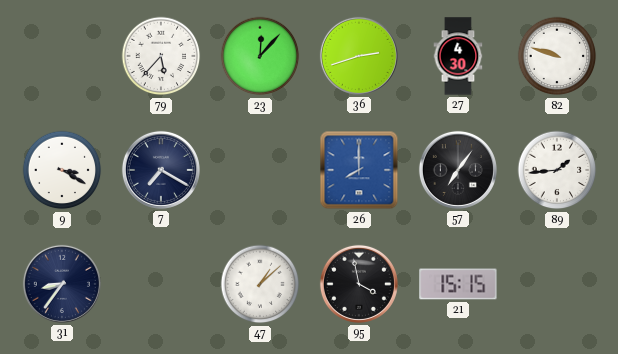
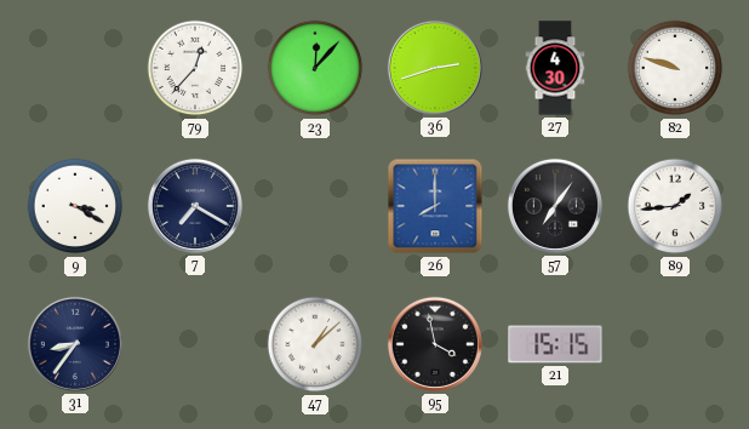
79: 5:37 -> 12:37
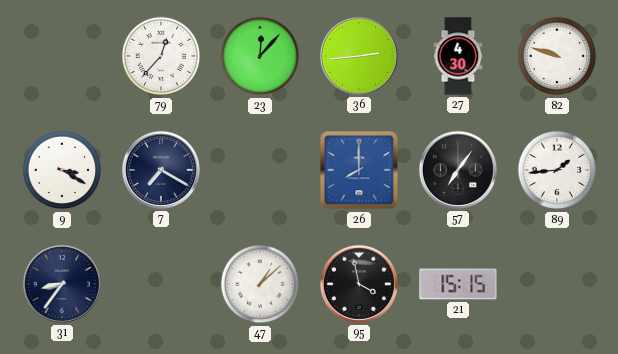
36: 2:42 -> 2:44
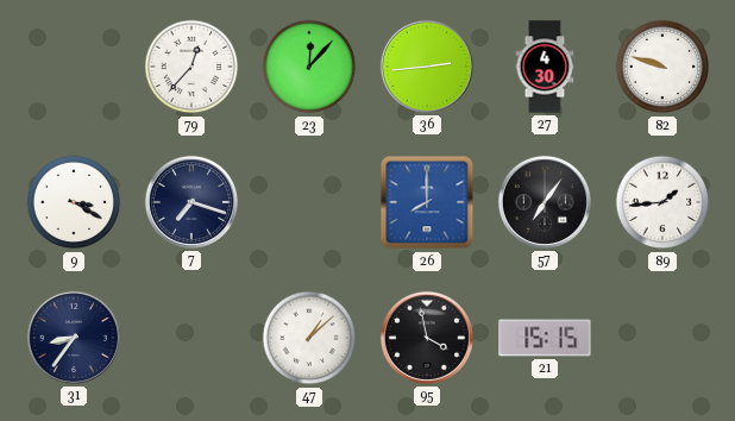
7: 7:20 -> 7:18
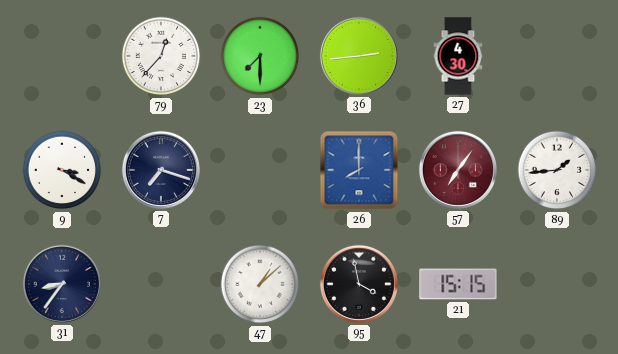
23: 12:07 -> 7:30
82: 9:48 -> none
57 dial: black -> burgundy
